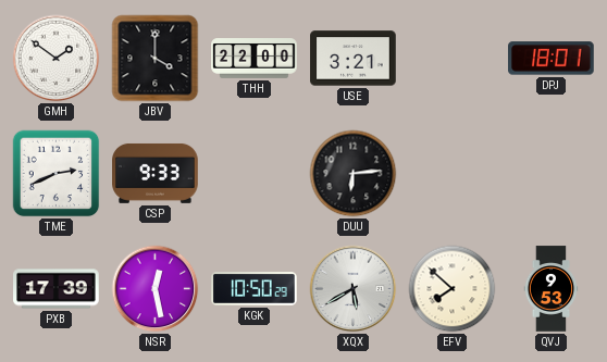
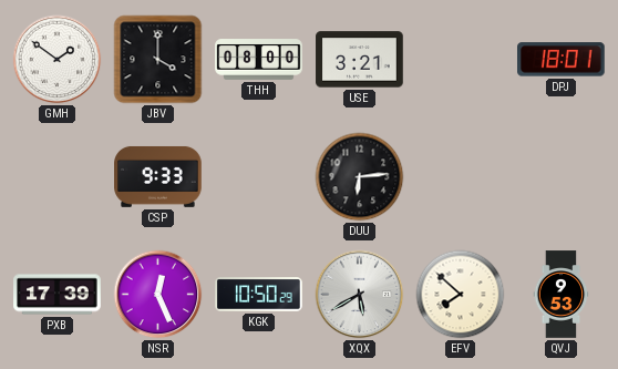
THH: 22:00 -> 08:00
TME: 2:41 -> none
NSR: 12:28 -> 12:26
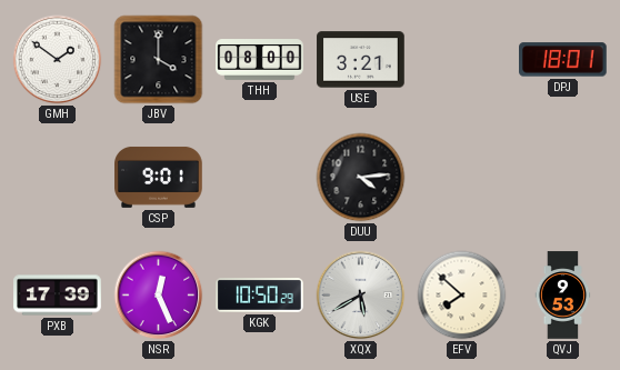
CSP: 9:33 -> 9:01
DUU: 6:14 -> 4:14
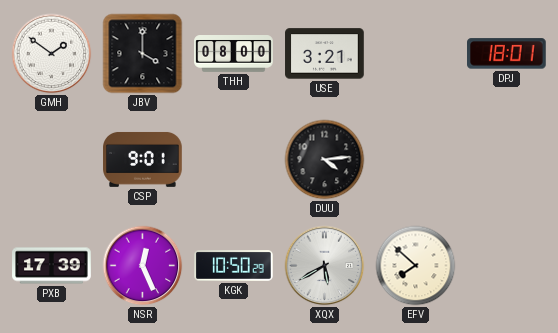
QVJ: 9:53 -> none
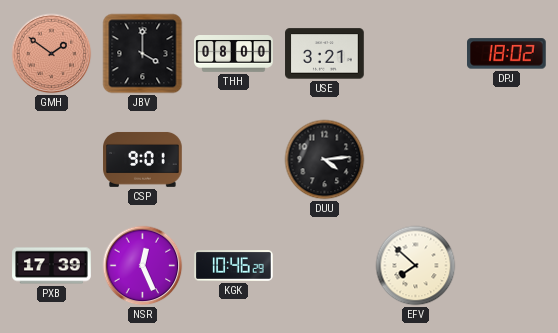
GMH dial: white -> salmon
DPJ: 18:01 -> 18:02
KGK: 10:50 -> 10:46
XQX: 5:40 -> none
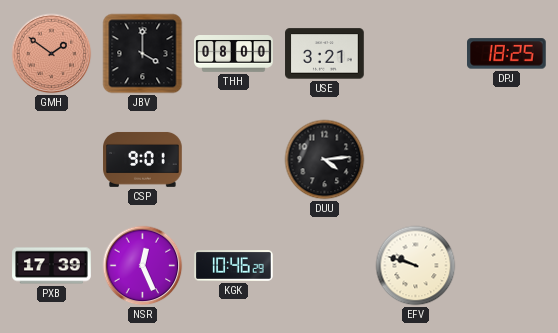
DPJ: 18:02 -> 18:25
EFV: 7:52 -> 9:48
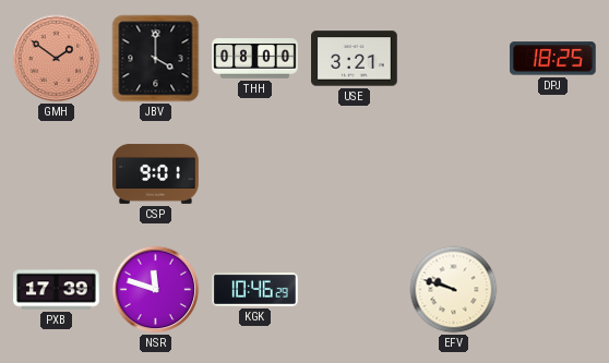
DUU: 4:14 -> none
NSR: 12:26 -> 11:48
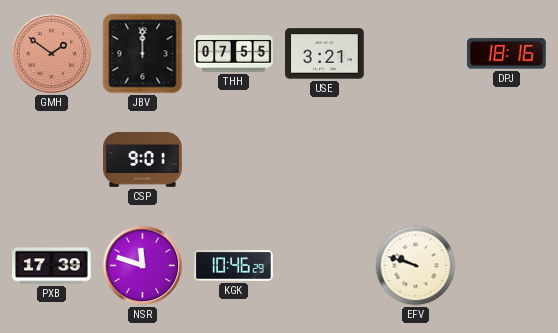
JBV: 4:00 -> 12:00
THH: 08:00 -> 07:55
DPJ: 18:25 -> 18:16
